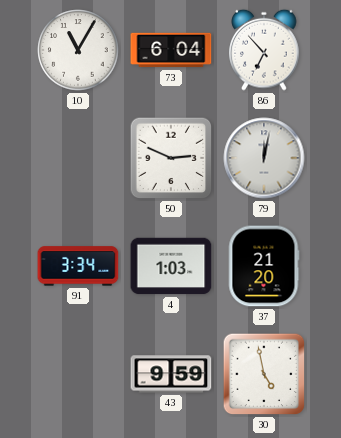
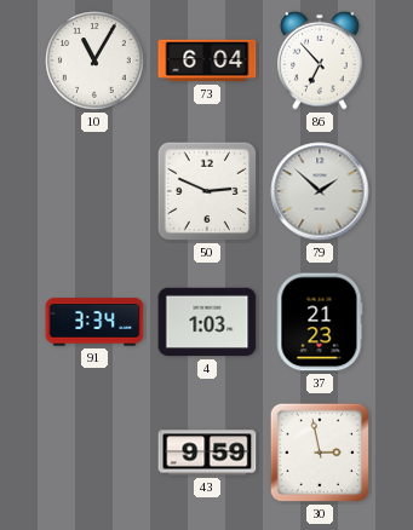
79: 12:02 -> 1:52
37: 21:20 -> 21:23
30: 4:58 -> 2:58
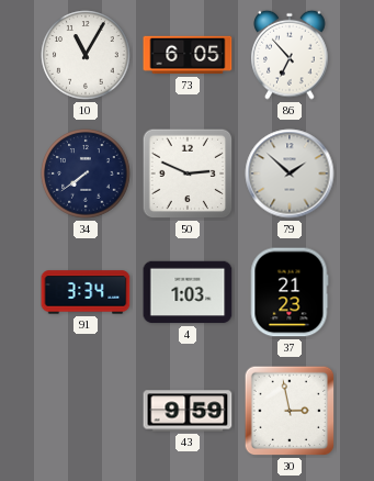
73: 6:04 -> 6:05
34: none -> 7:39
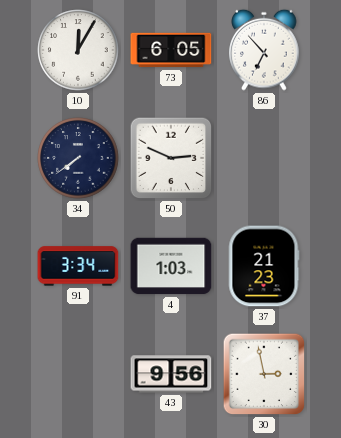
10: 11:05 -> 12:05
79: 1:52 -> none
43: 9:59 -> 9:56
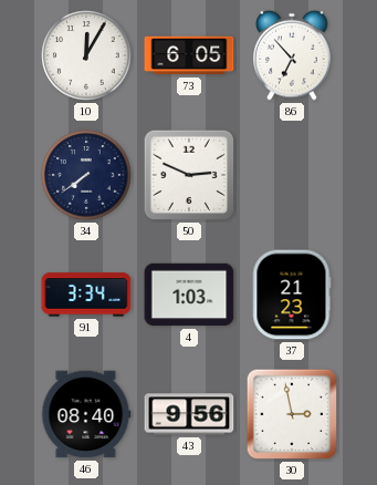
46: none -> 08:40
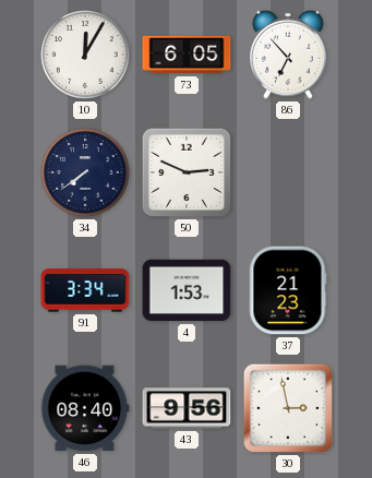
4: 1:03 -> 1:53
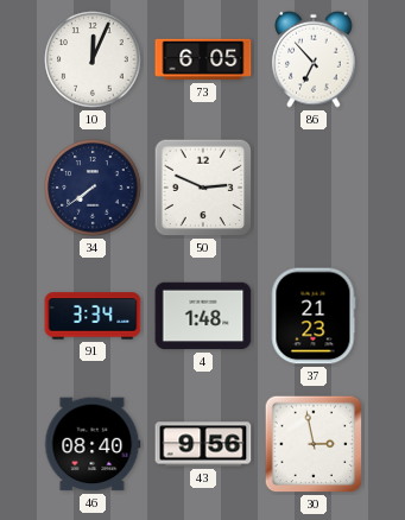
10: 12:05 -> 12:04
4: 1:53 -> 1:48
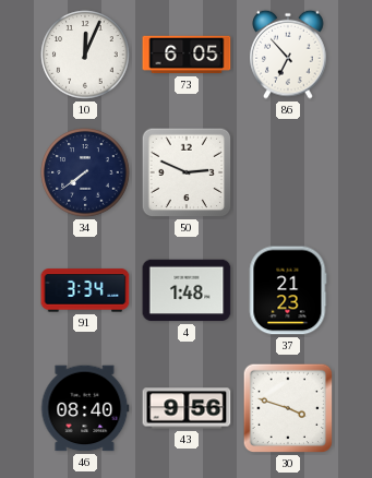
30: 2:58 -> 3:48
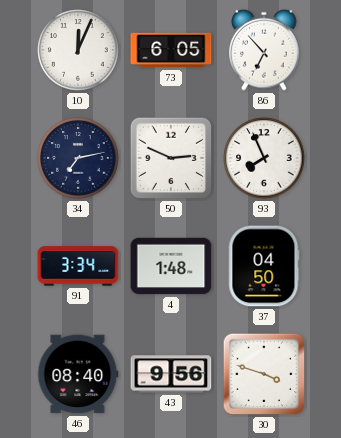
34: 7:39 -> 7:13
93: none -> 7:56
37: 21:23 -> 04:50
